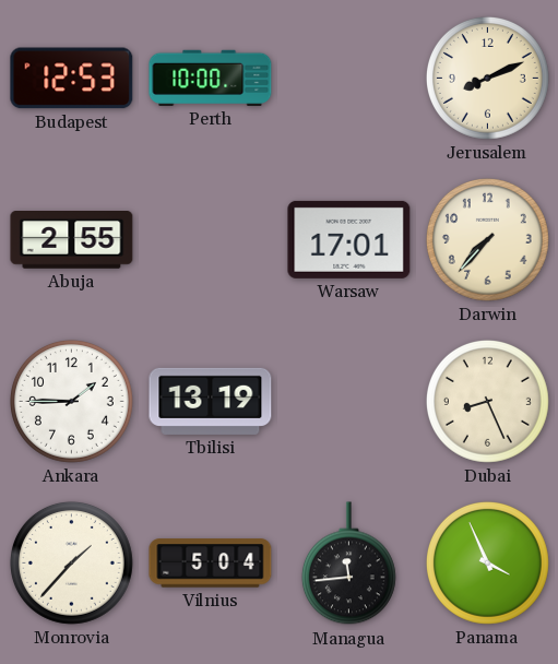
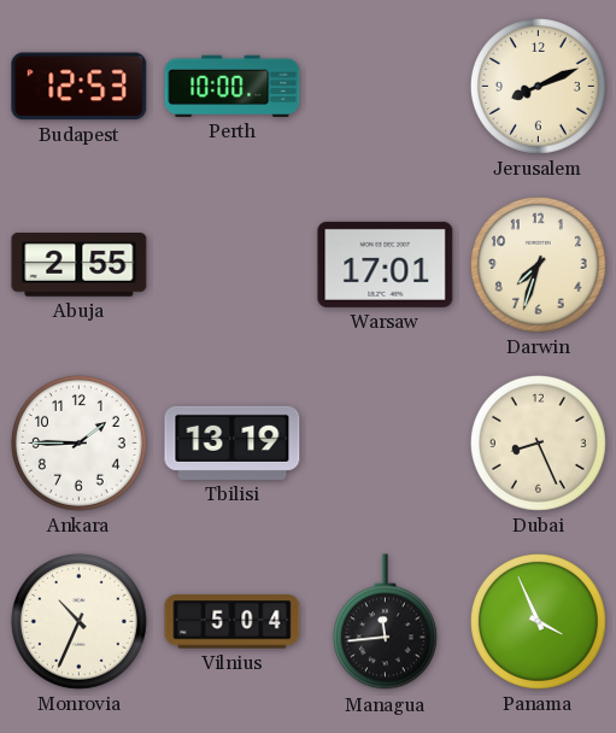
Darwin: 7:37 -> 7:33
Monrovia: 1:37 -> 10:34
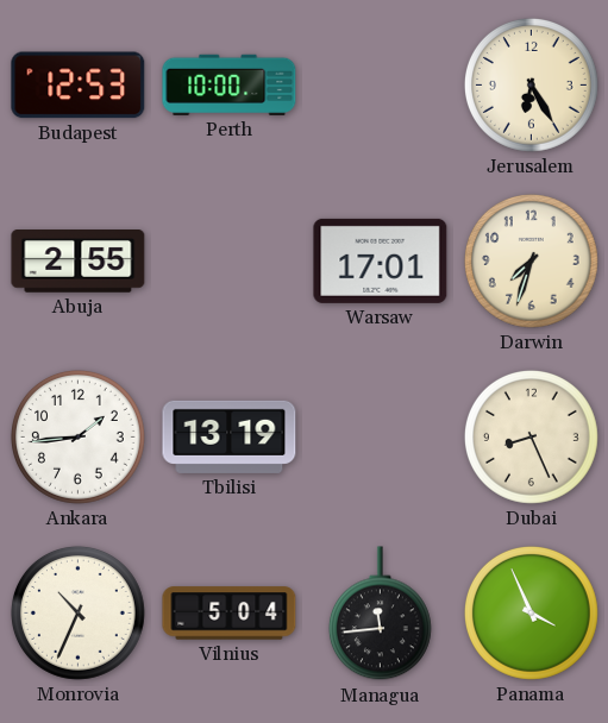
Jerusalem: 8:11 -> 6:25
Ankara: 1:45 -> 1:44
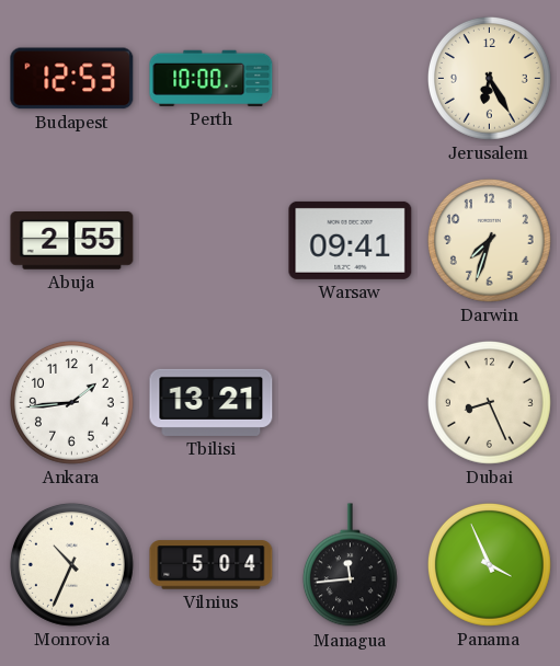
Warsaw: 17:01 -> 09:41
Tbilisi: 13:19 -> 13:21
